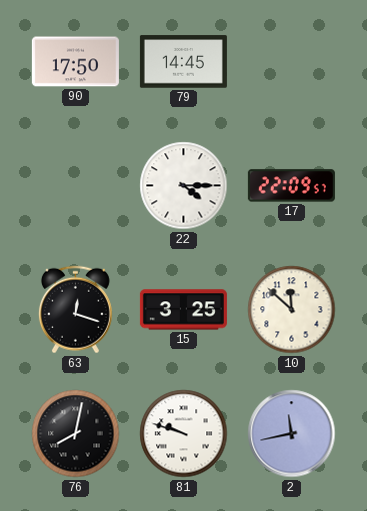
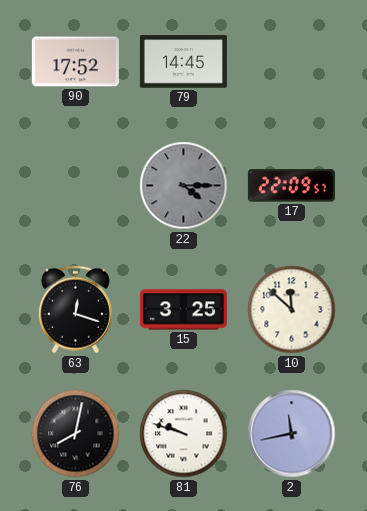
90: 17:50 -> 17:52
22 dial: white -> grey
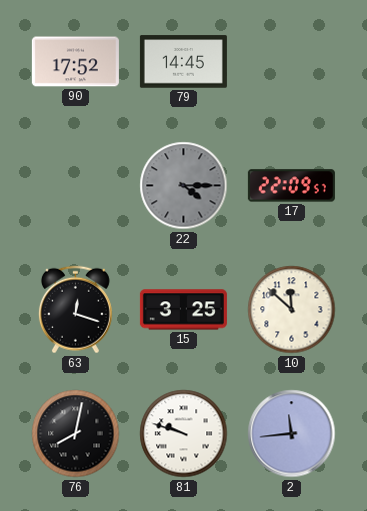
2: 11:43 -> 11:44
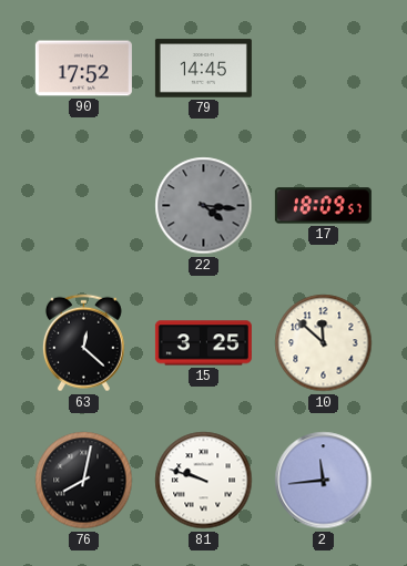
22: 4:15 -> 4:16
17: 22:09 -> 18:09
63: 12:18 -> 12:22
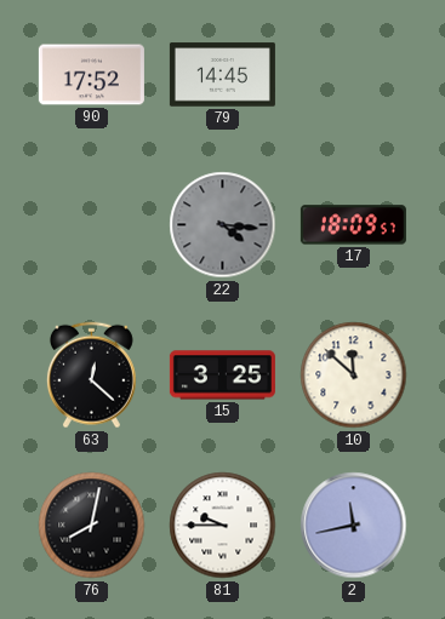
81: 9:48 -> 9:45
2: 11:44 -> 11:43
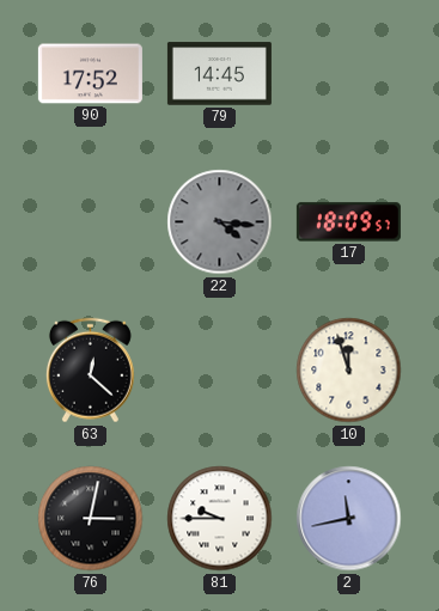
15: 3:25 -> none
10: 11:52 -> 11:57
76: 8:02 -> 3:02
